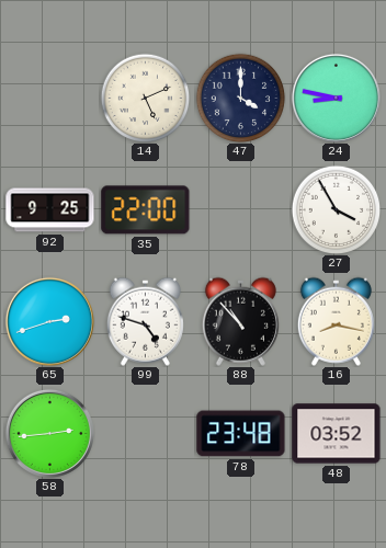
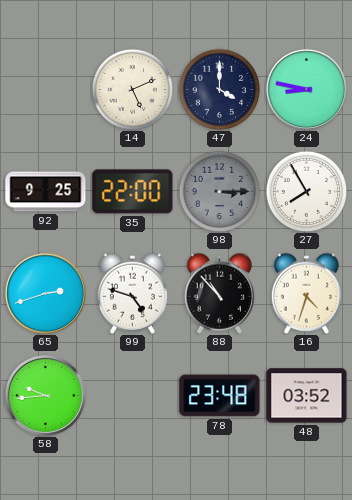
98: none -> 3:15
27: 3:55 -> 7:55
16: 8:17 -> 4:33
58: 2:44 -> 9:44
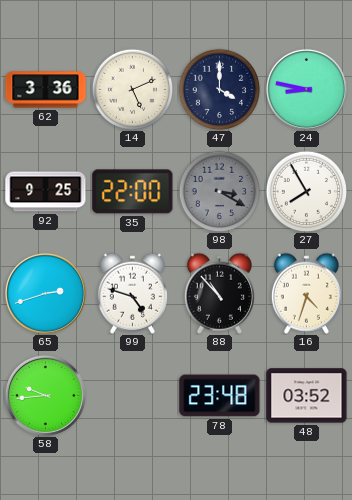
62: none -> 3:36
98: 3:15 -> 3:20
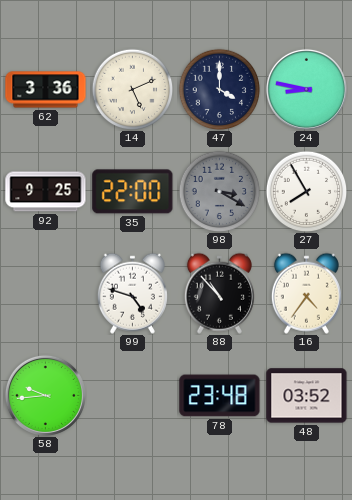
65: 2:42 -> none
16: 4:33 -> 4:36
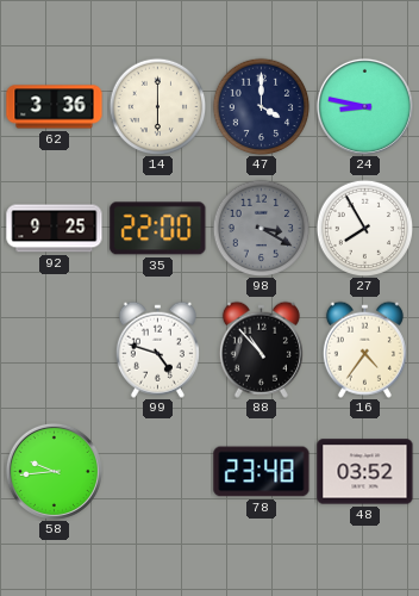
14: 5:11 -> 6:00
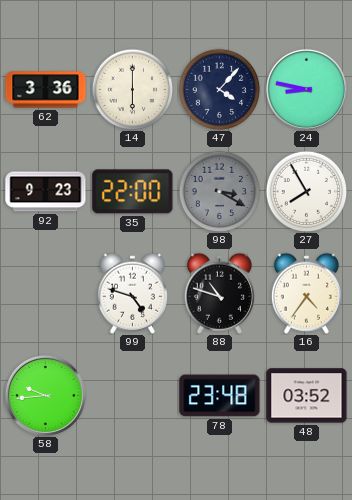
47: 4:00 -> 4:07
92: 9:25 -> 9:23
88: 10:53 -> 10:48
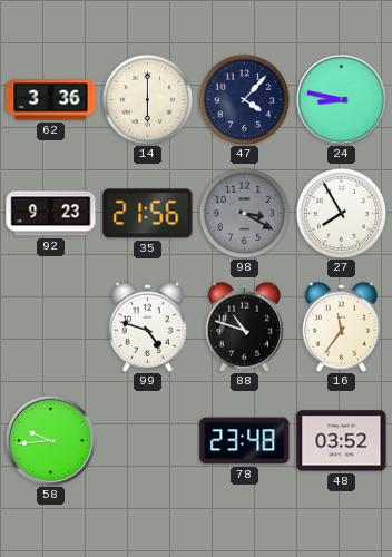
35: 22:00 -> 21:56
16: 4:36 -> 11:36
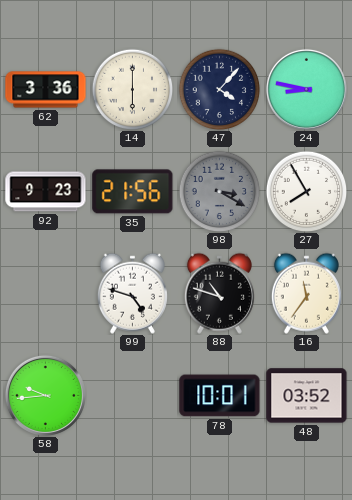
78: 23:48 -> 10:01
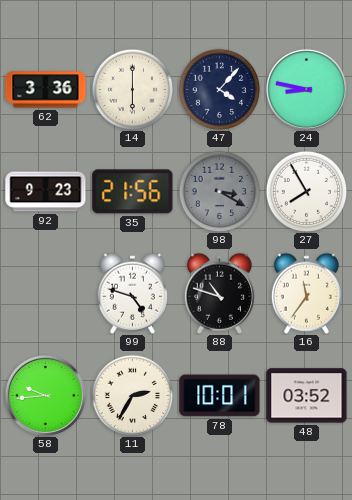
11: none -> 2:35
